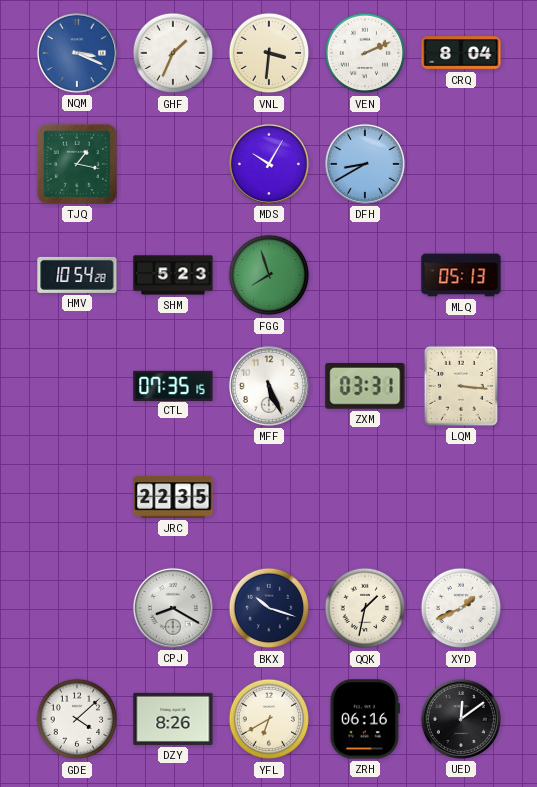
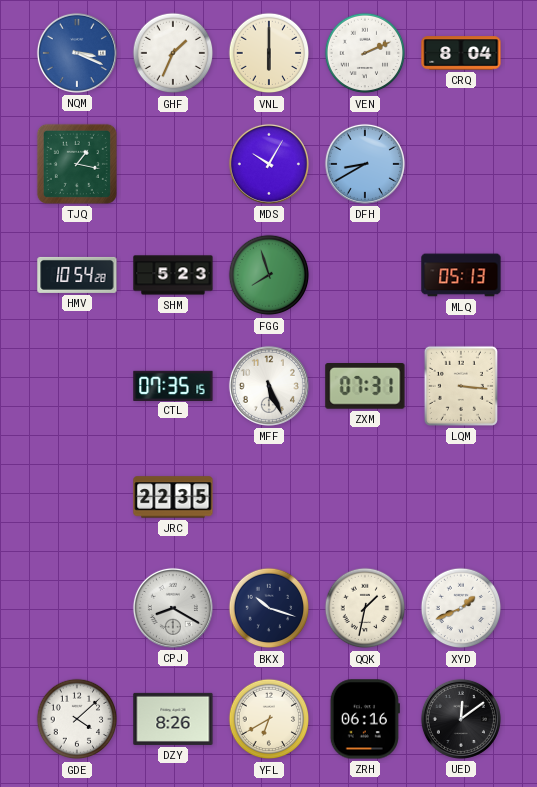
VNL: 3:31 -> 6:00
ZXM: 03:31 -> 07:31
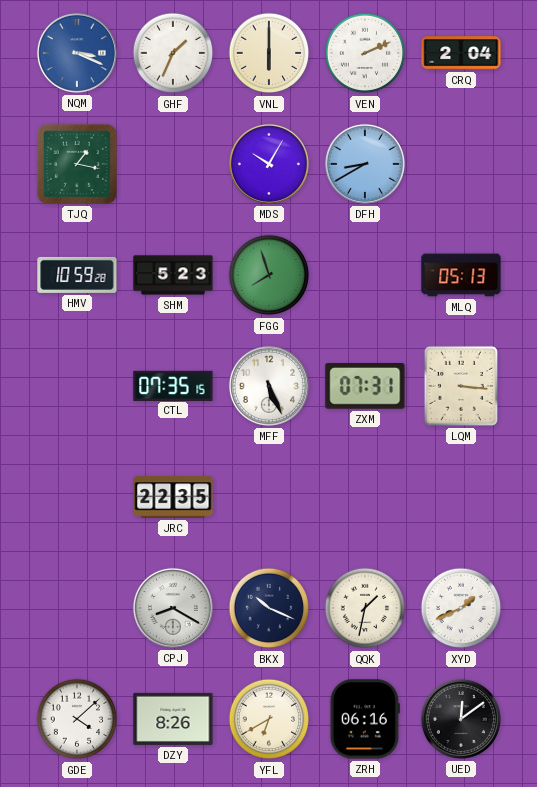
CRQ: 8:04 -> 2:04
HMV: 10:54 -> 10:59
BKX: 10:18 -> 10:19
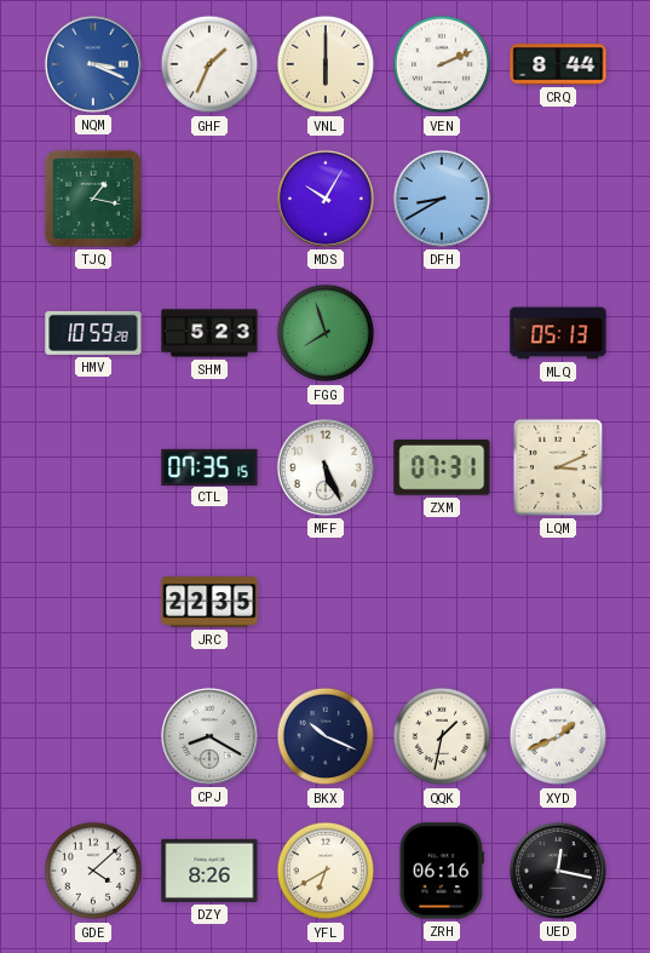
CRQ: 2:04 -> 8:44
LQM: 3:16 -> 3:11
UED: 12:09 -> 12:17
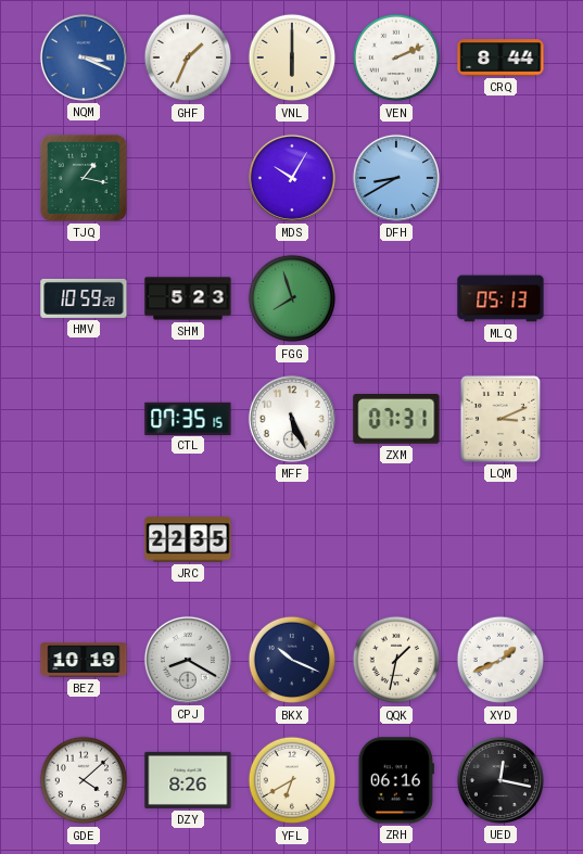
BEZ: none -> 10:19
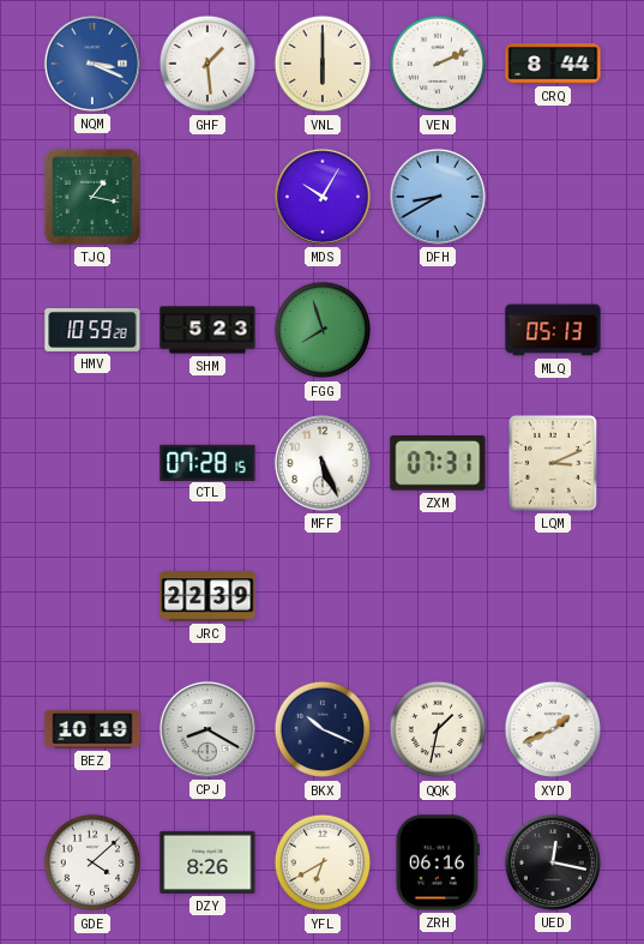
GHF: 1:34 -> 1:29
CTL: 07:35 -> 07:28
JRC: 22:35 -> 22:39
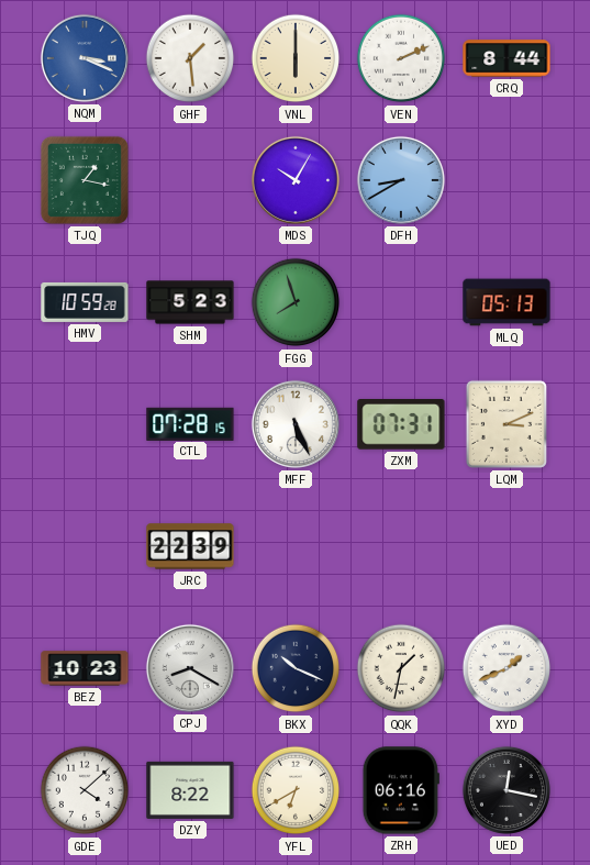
BEZ: 10:19 -> 10:23
DZY: 8:26 -> 8:22
